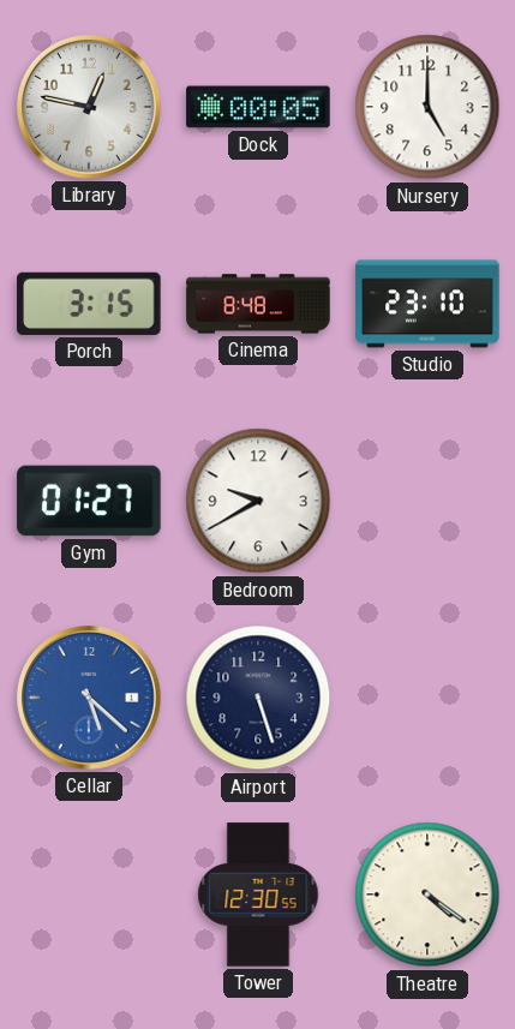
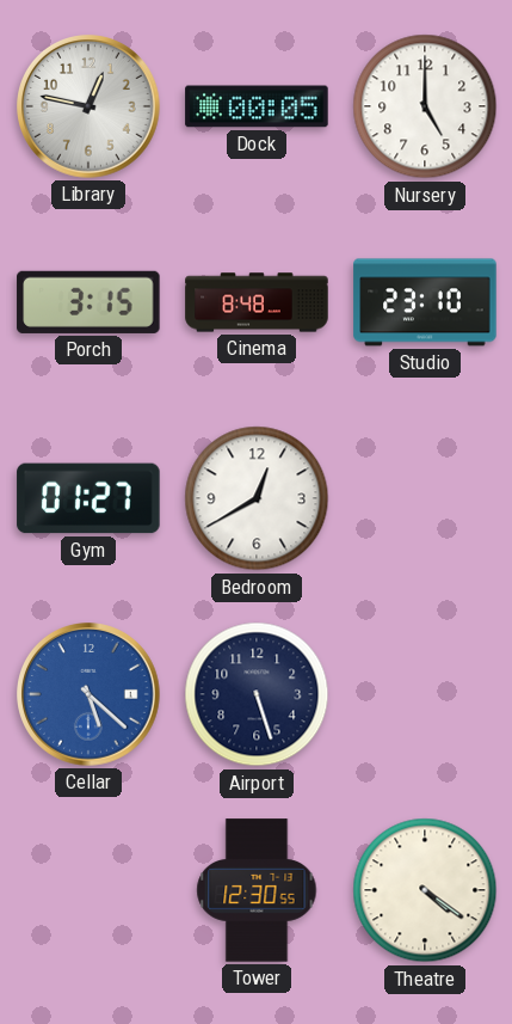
Bedroom: 9:40 -> 12:40
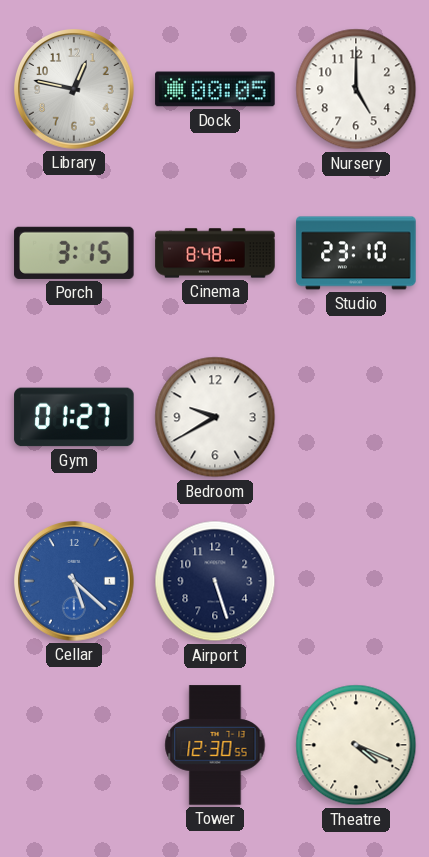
Bedroom: 12:40 -> 9:40
Theatre: 4:21 -> 4:19
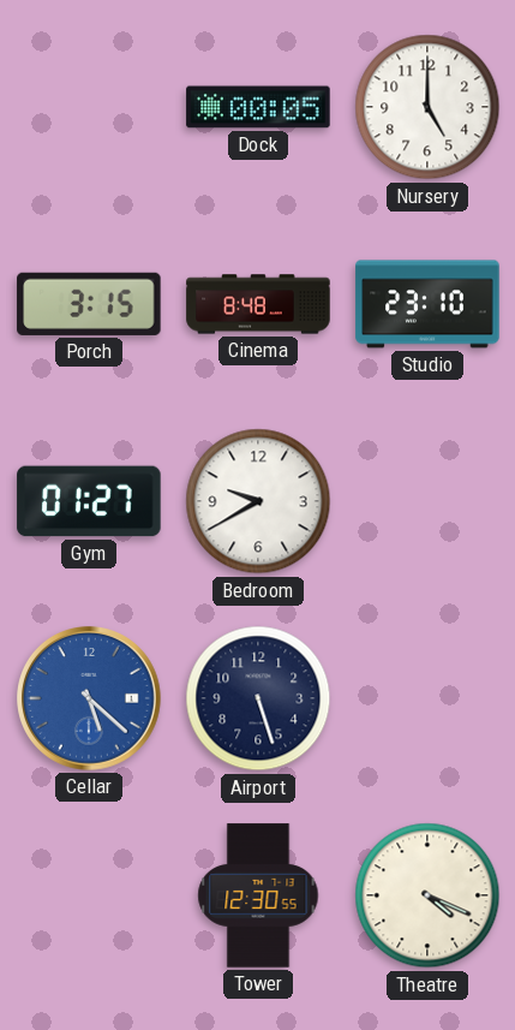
Library: 12:47 -> none
